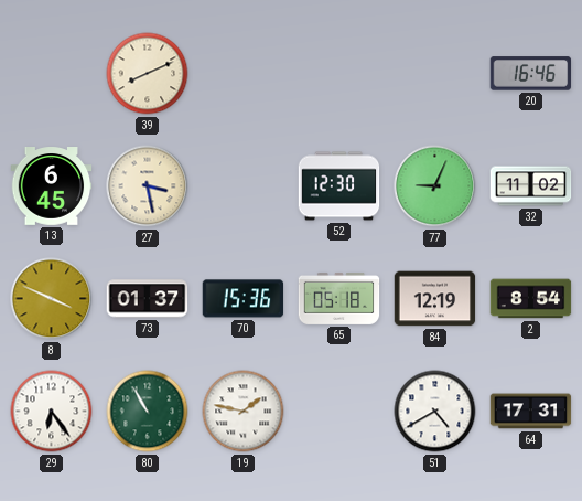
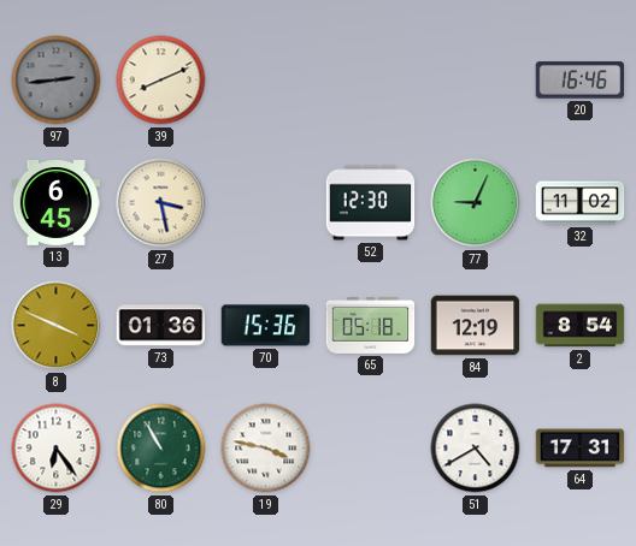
97: none -> 2:44
73: 01:37 -> 01:36
19: 1:47 -> 3:47
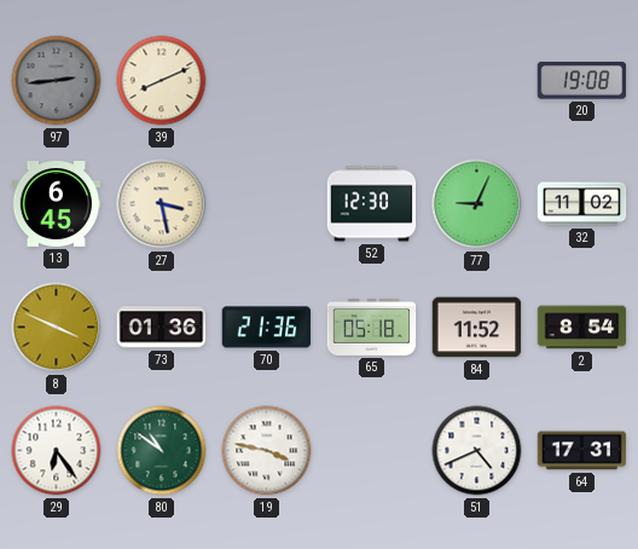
20: 16:46 -> 19:08
70: 15:36 -> 21:36
84: 12:19 -> 11:52
80: 10:55 -> 10:51
51: 4:40 -> 4:41
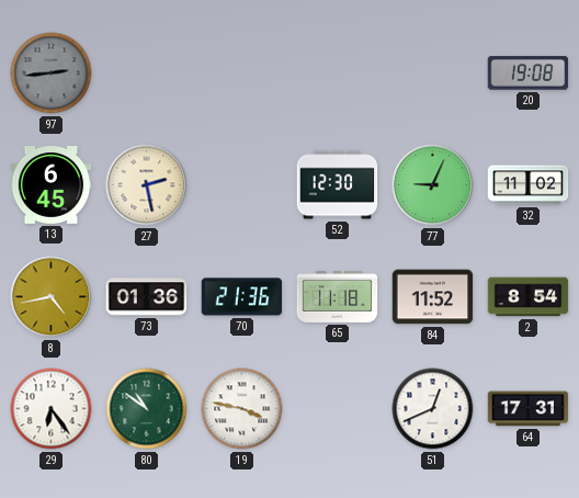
39: 8:11 -> none
27: 3:28 -> 2:28
8: 3:49 -> 4:43
65: 05:18 -> 11:18
51: 4:41 -> 12:41
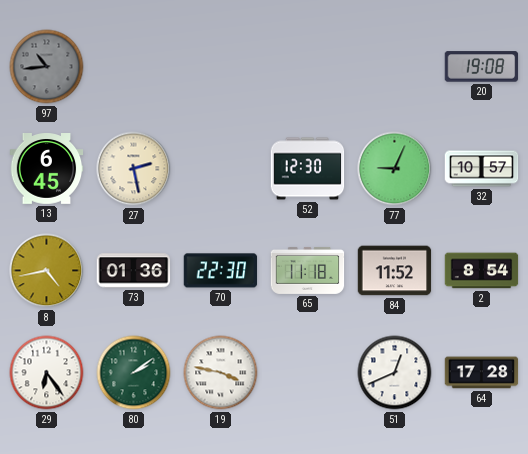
97: 2:44 -> 10:44
32: 11:02 -> 10:57
70: 21:36 -> 22:30
80: 10:51 -> 2:09
64: 17:31 -> 17:28
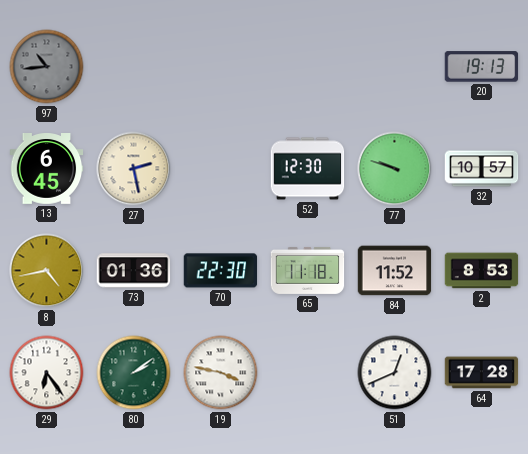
20: 19:08 -> 19:13
77: 9:04 -> 9:48
2: 8:54 -> 8:53
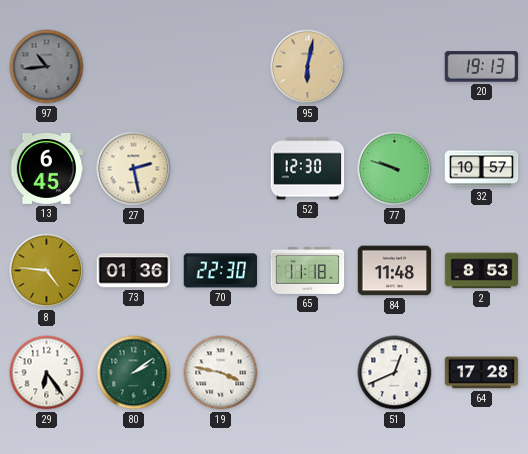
95: none -> 6:02
8: 4:43 -> 4:46
84: 11:52 -> 11:48
